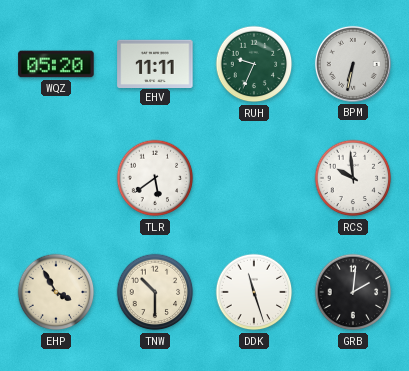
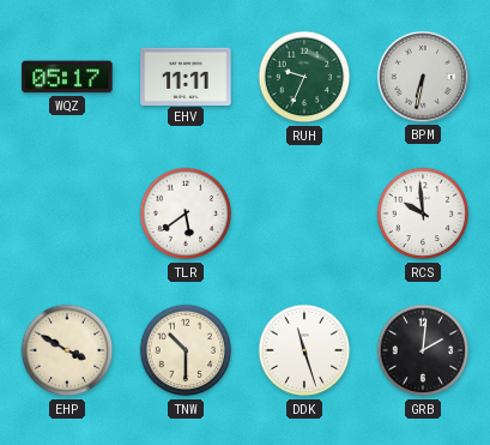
WQZ: 05:20 -> 05:17
EHP: 3:55 -> 3:50
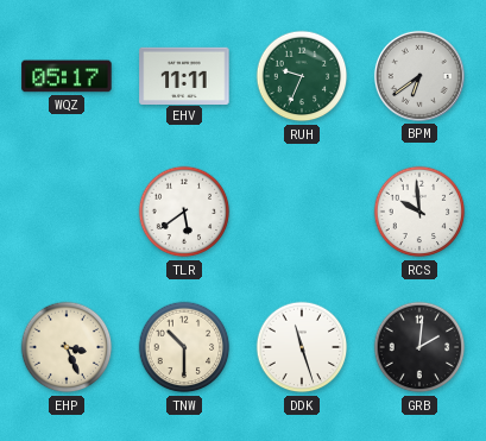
BPM: 6:32 -> 6:39
EHP: 3:50 -> 3:26
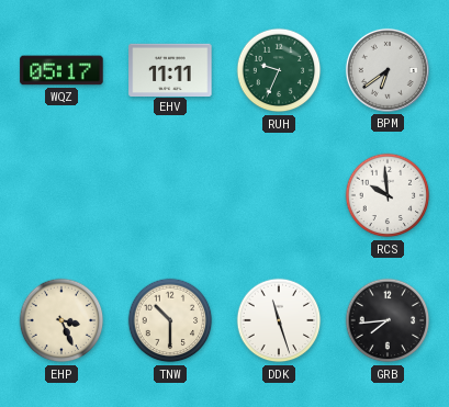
TLR: 5:39 -> none
GRB: 2:01 -> 7:44
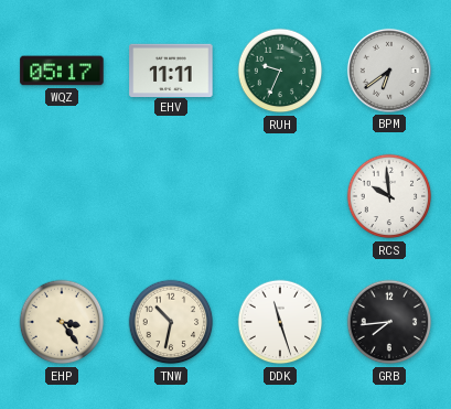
EHP: 3:26 -> 3:24
TNW: 10:30 -> 10:32
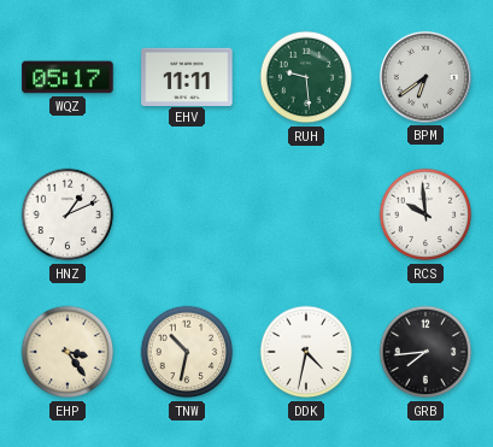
RUH: 9:34 -> 9:29
HNZ: none -> 1:11
DDK: 11:27 -> 4:32
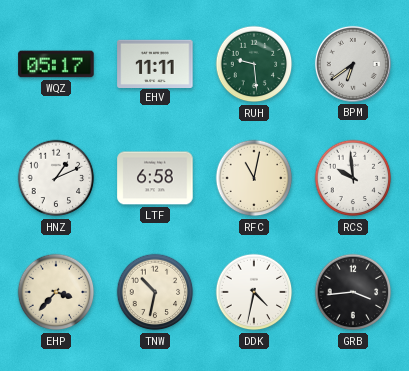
LTF: none -> 6:58
RFC: none -> 11:02
EHP: 3:24 -> 3:37
GRB: 7:44 -> 3:44
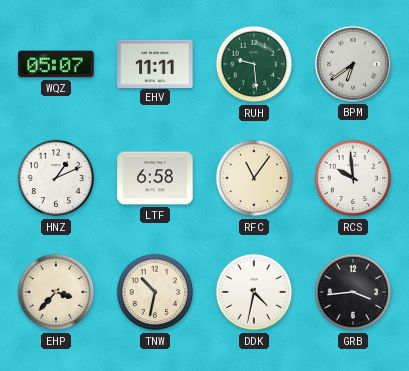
WQZ: 05:17 -> 05:07
RFC: 11:02 -> 11:06
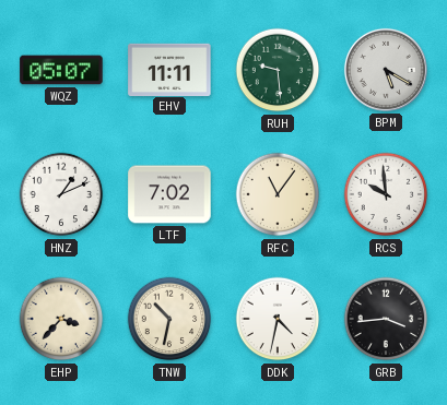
BPM: 6:39 -> 5:20
LTF: 6:58 -> 7:02
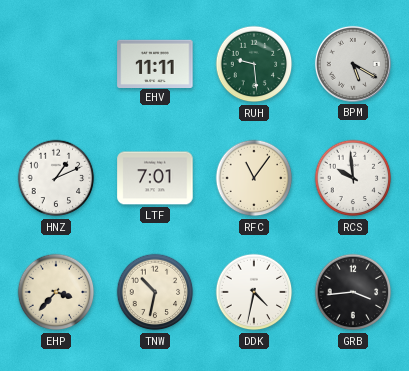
WQZ: 05:07 -> none
LTF: 7:02 -> 7:01
